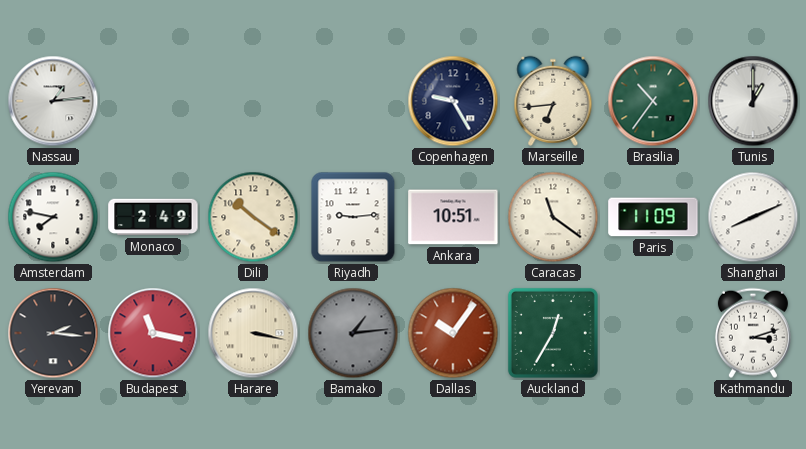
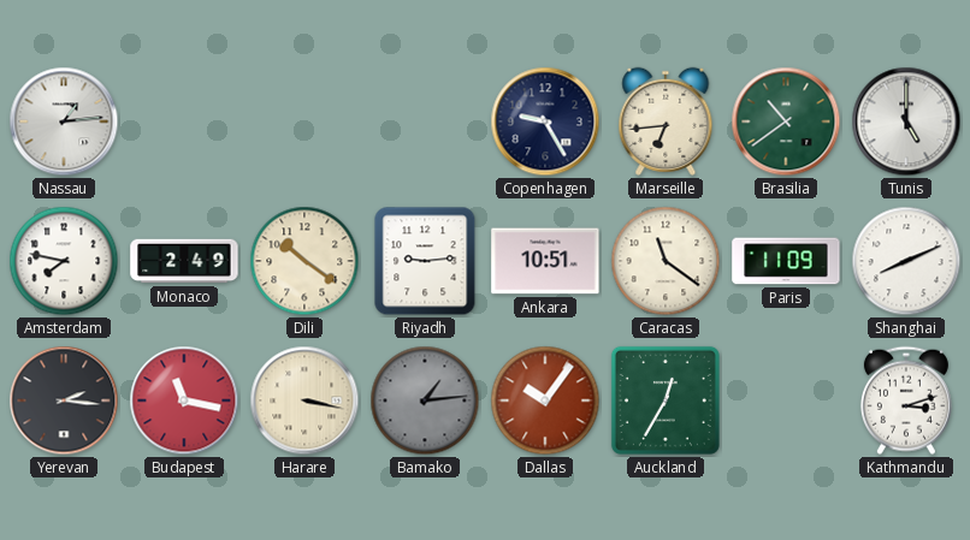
Brasilia: 10:36 -> 10:39
Tunis: 1:00 -> 5:00
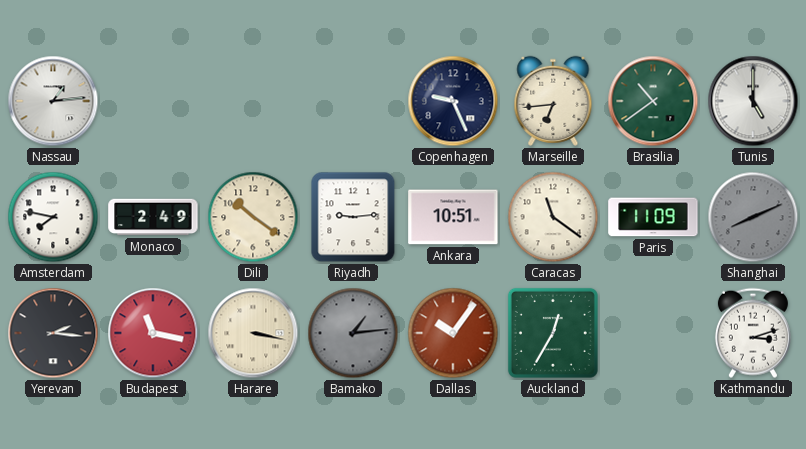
Copenhagen: 9:25 -> 9:26
Shanghai dial: white -> grey
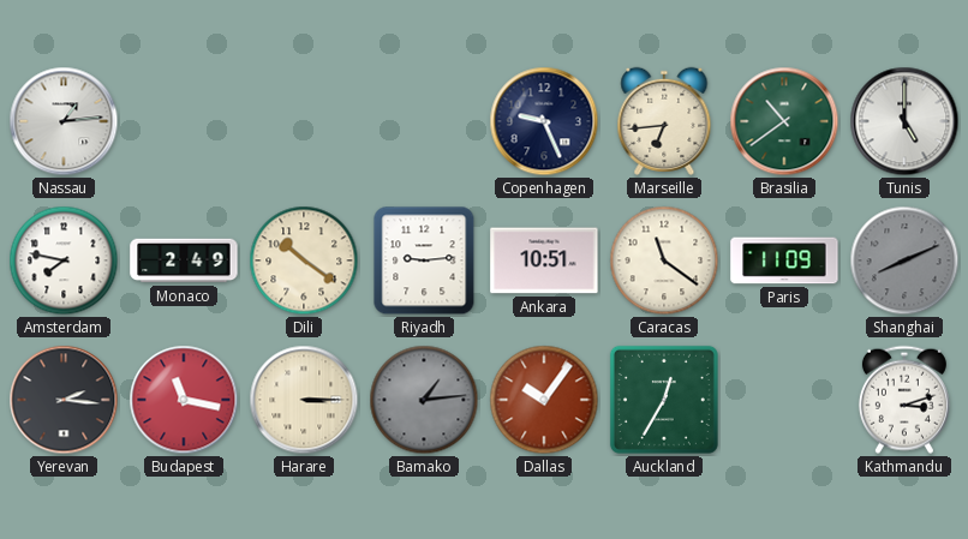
Harare: 3:17 -> 3:15
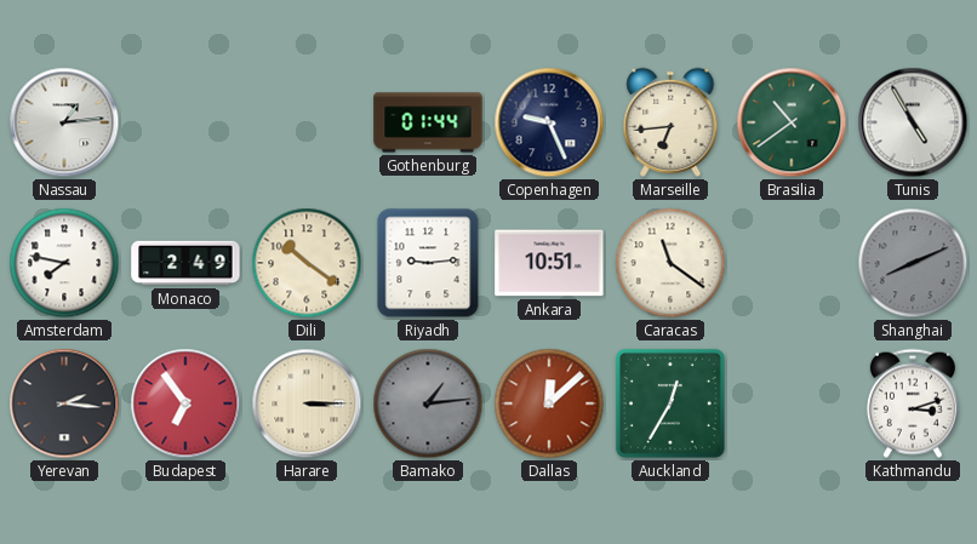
Gothenburg: none -> 01:44
Tunis: 5:00 -> 4:55
Paris: 11:09 -> none
Budapest: 11:17 -> 6:54
Dallas: 10:06 -> 12:08
